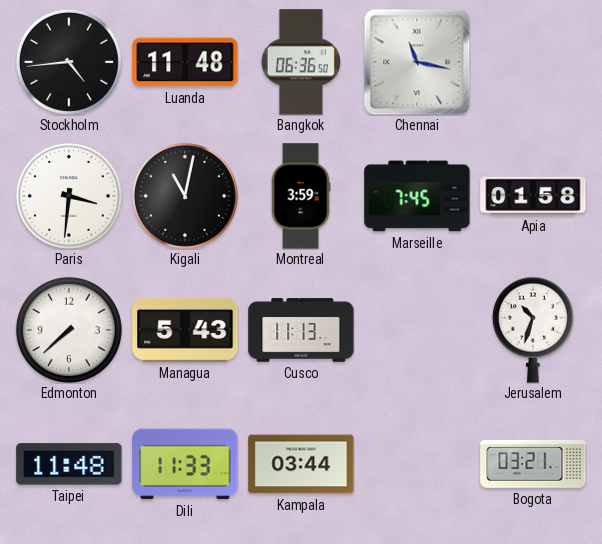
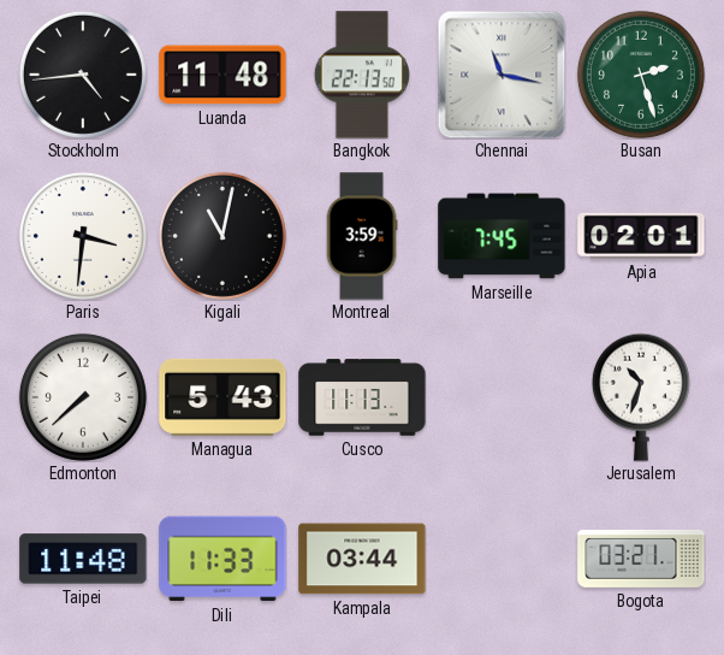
Bangkok: 06:36 -> 22:13
Busan: none -> 2:27
Apia: 01:58 -> 02:01
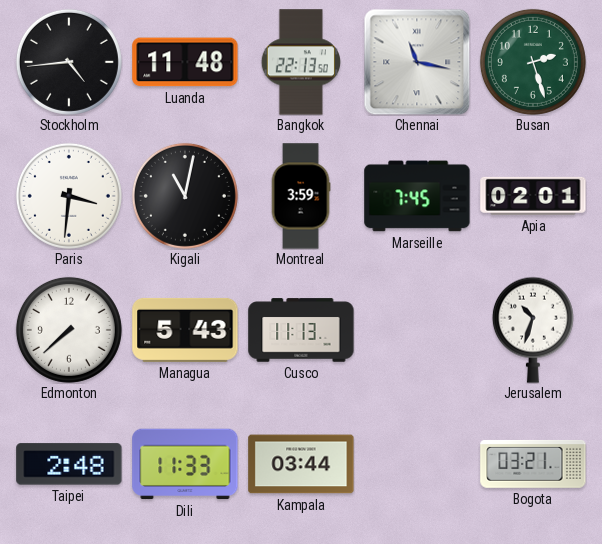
Taipei: 11:48 -> 2:48
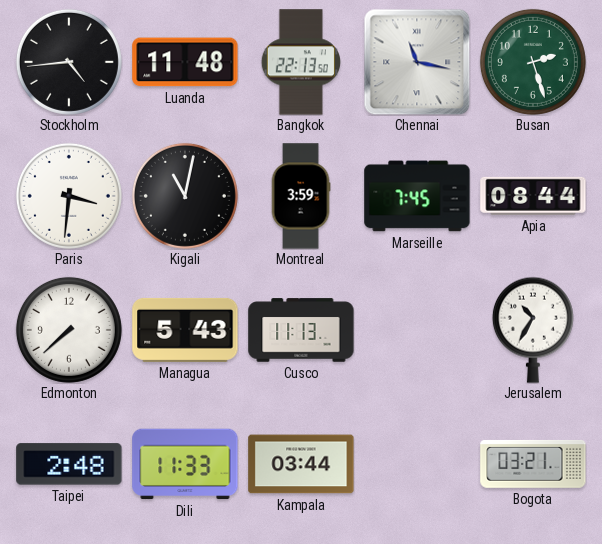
Apia: 02:01 -> 08:44
Jerusalem: 10:33 -> 10:35
